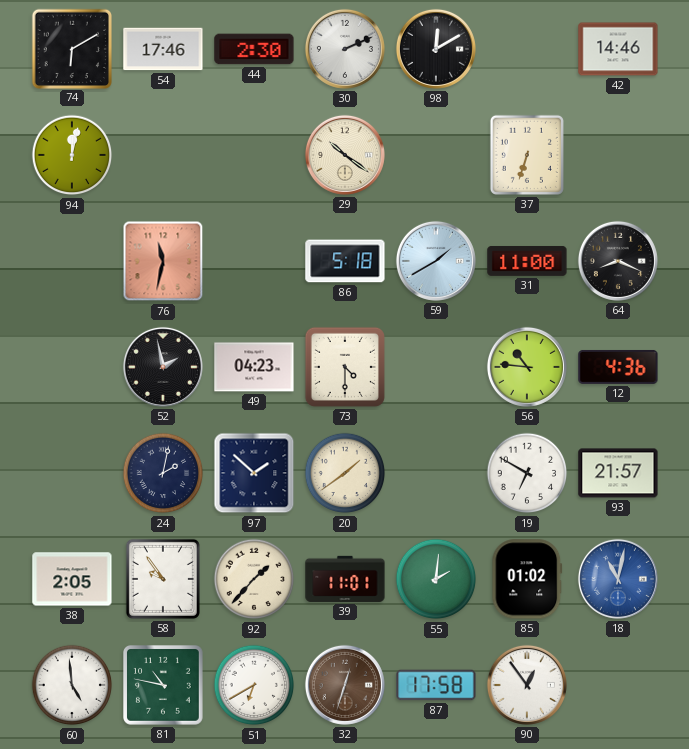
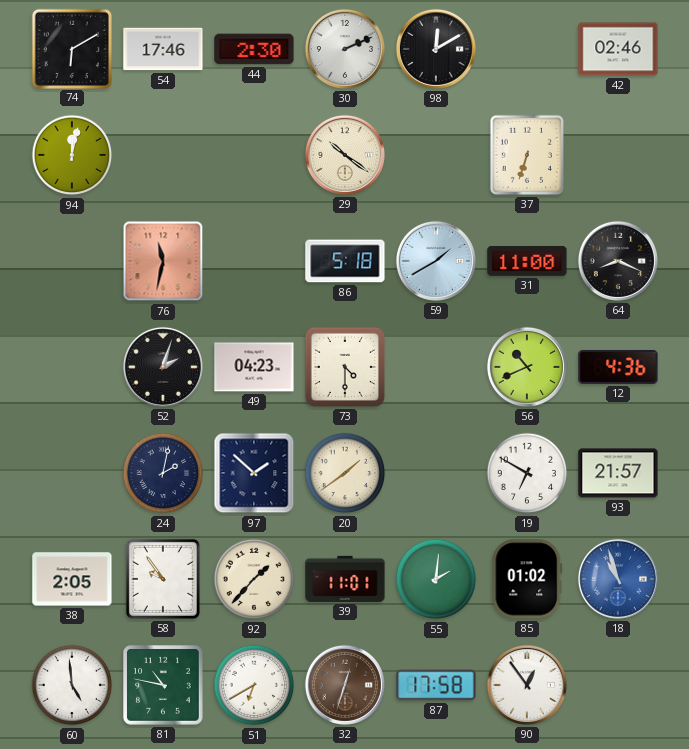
42: 14:46 -> 02:46
52: 1:58 -> 2:03
56: 10:46 -> 10:41
18: 11:02 -> 10:57
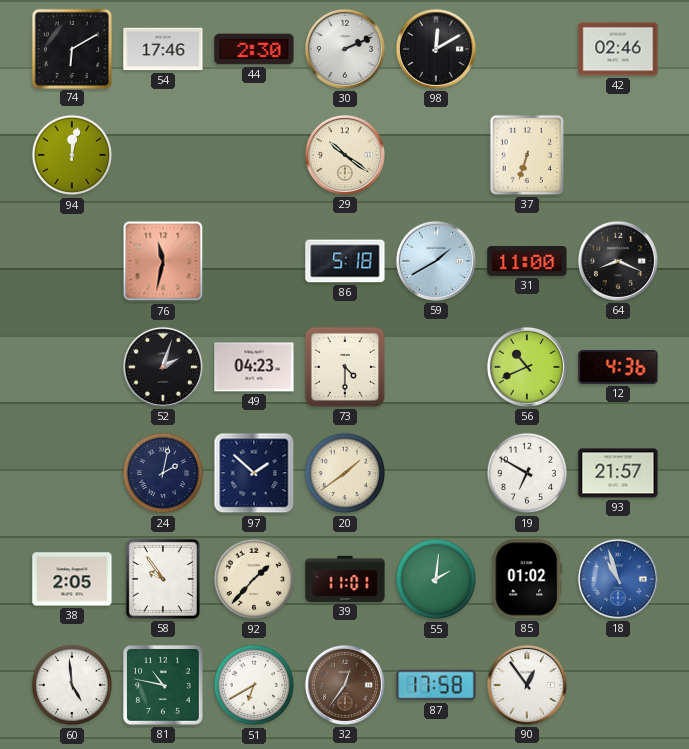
32: 12:33 -> 12:36
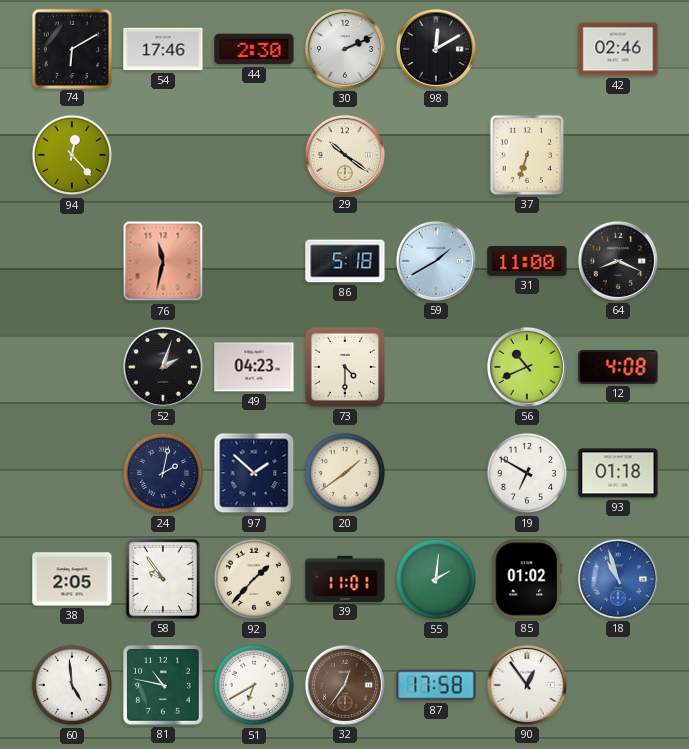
94: 12:02 -> 12:23
12: 4:36 -> 4:08
93: 21:57 -> 01:18
